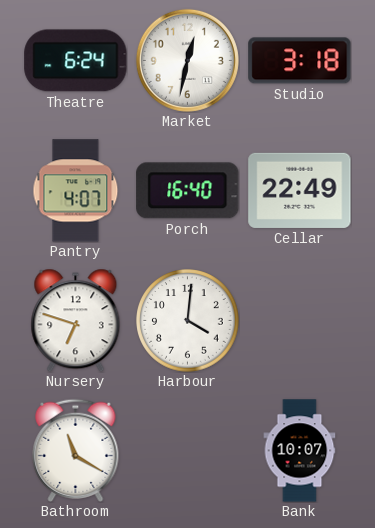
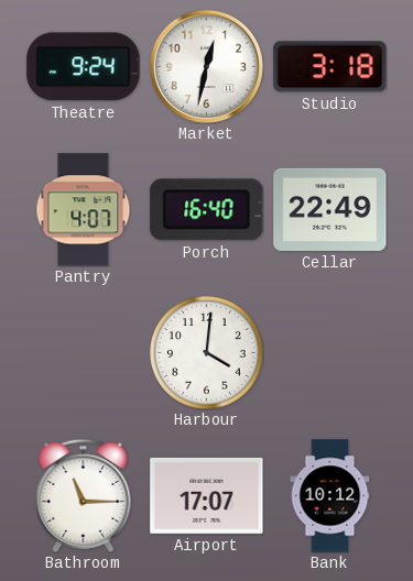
Theatre: 6:24 -> 9:24
Nursery: 6:48 -> none
Bathroom: 11:20 -> 11:15
Airport: none -> 17:07
Bank: 10:07 -> 10:12
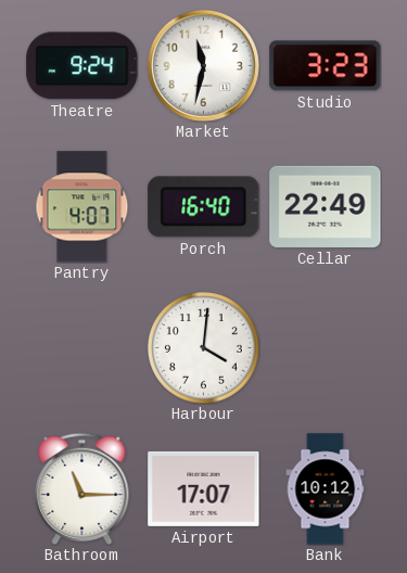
Market: 12:32 -> 11:32
Studio: 3:18 -> 3:23
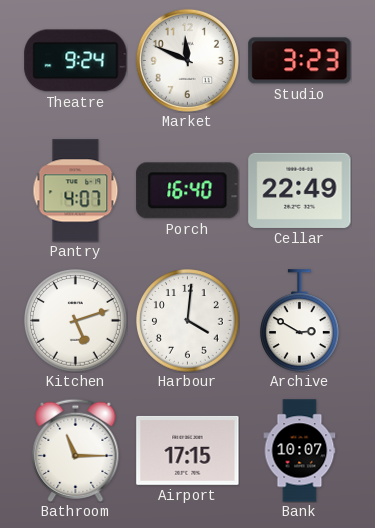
Market: 11:32 -> 11:49
Kitchen: none -> 5:12
Archive: none -> 2:50
Airport: 17:07 -> 17:15
Bank: 10:12 -> 10:07
